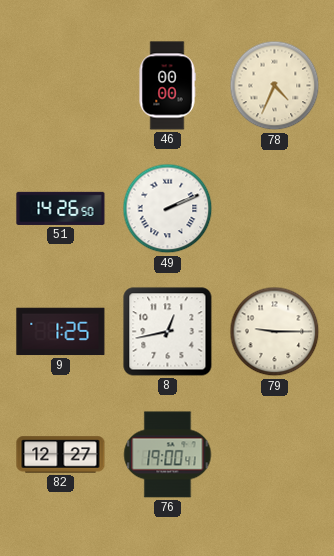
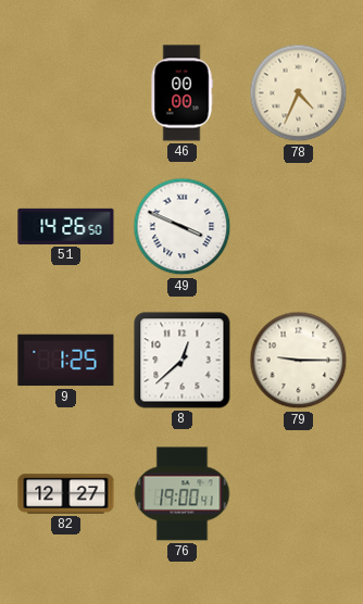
49: 2:11 -> 3:49
8: 12:43 -> 12:38
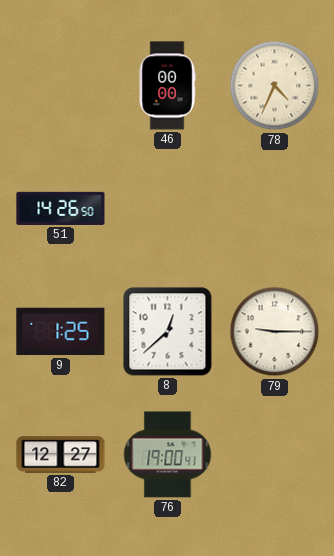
49: 3:49 -> none
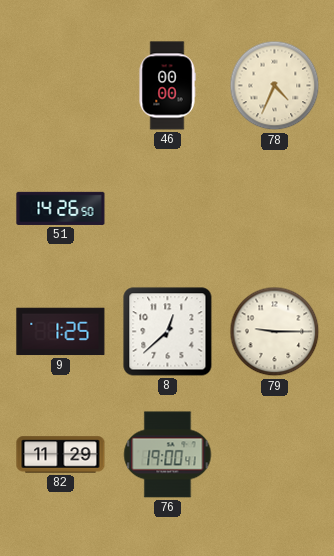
82: 12:27 -> 11:29
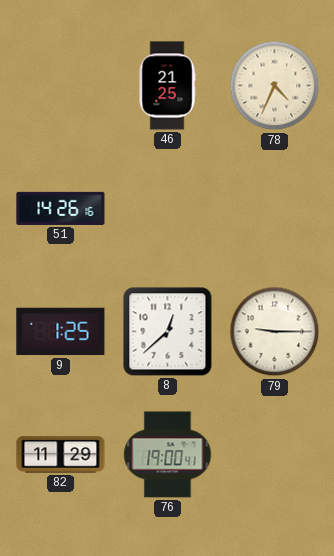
46: 00:00 -> 21:25
51: 14:26:50 -> 14:26:16
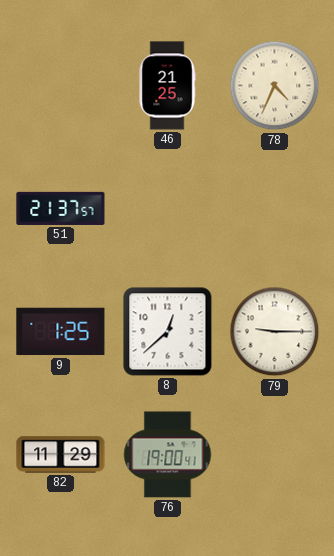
51: 14:26 -> 21:37
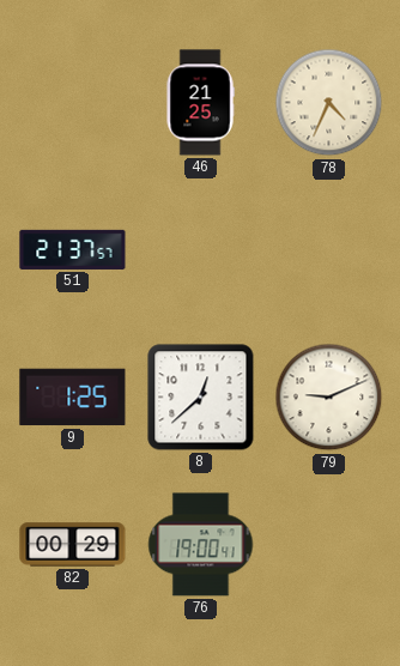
79: 9:15 -> 9:11
82: 11:29 -> 00:29
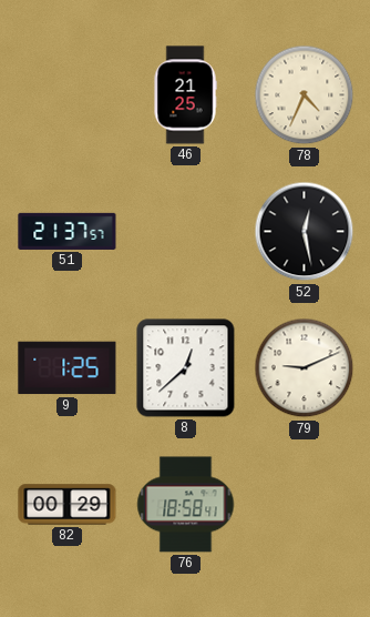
52: none -> 12:28
76: 19:00 -> 18:58
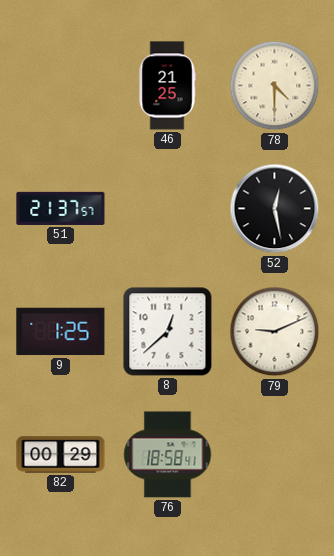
78: 4:34 -> 4:30
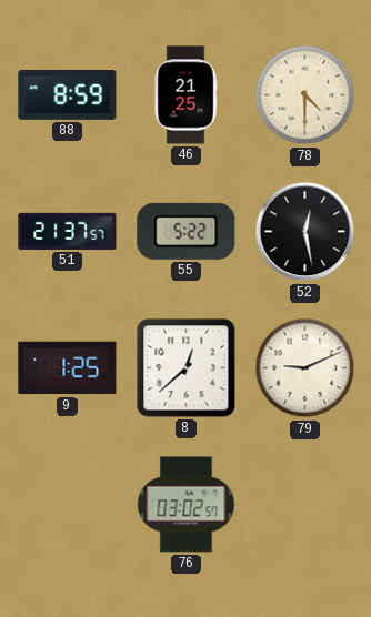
88: none -> 8:59
55: none -> 5:22
82: 00:29 -> none
76: 18:58 -> 03:02
